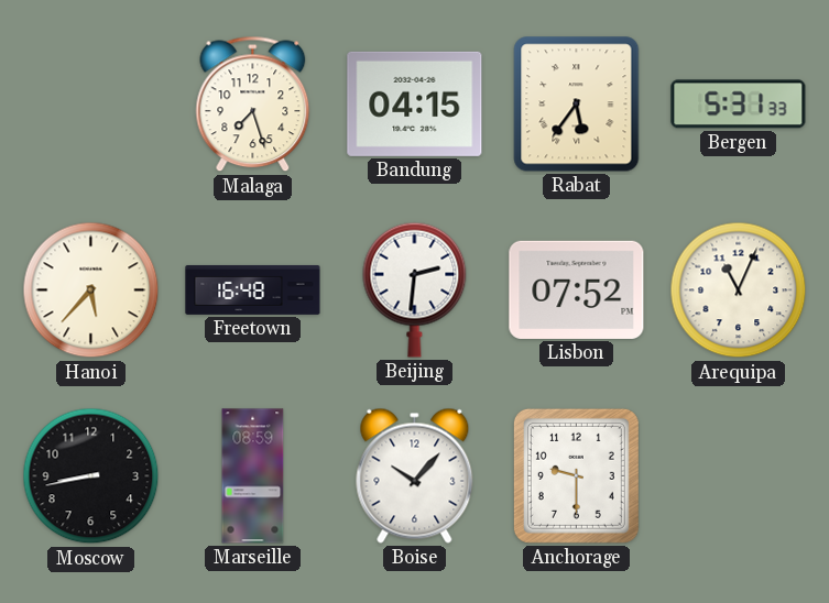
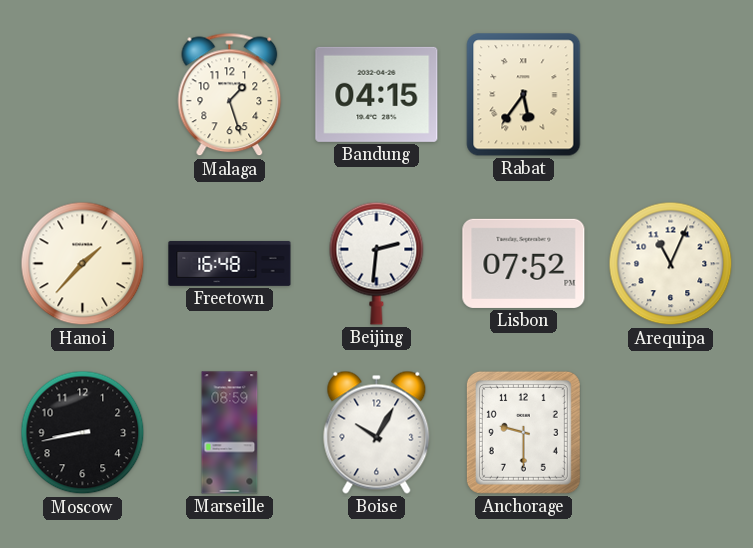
Malaga: 7:27 -> 1:27
Bergen: 5:31 -> none
Hanoi: 5:37 -> 1:37
Boise: 10:07 -> 10:05
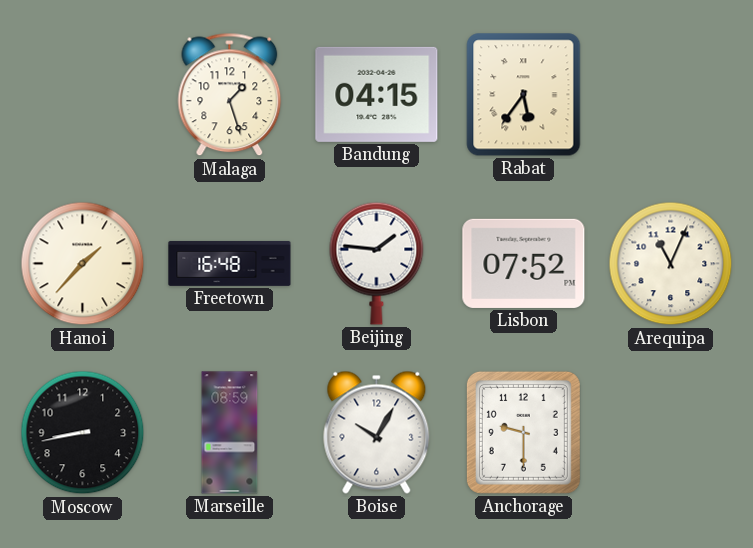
Beijing: 2:31 -> 1:46
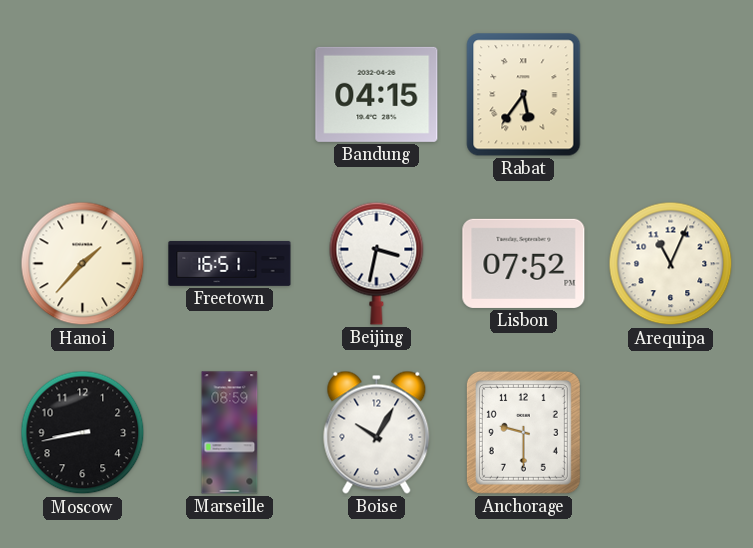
Malaga: 1:27 -> none
Freetown: 16:48 -> 16:51
Beijing: 1:46 -> 3:32
